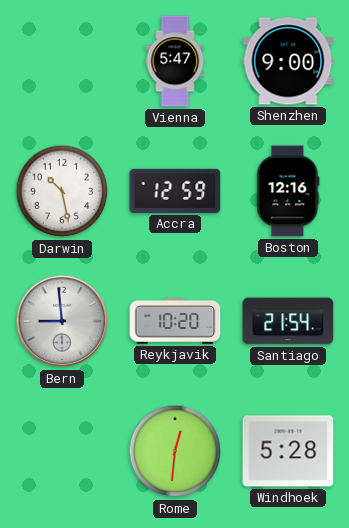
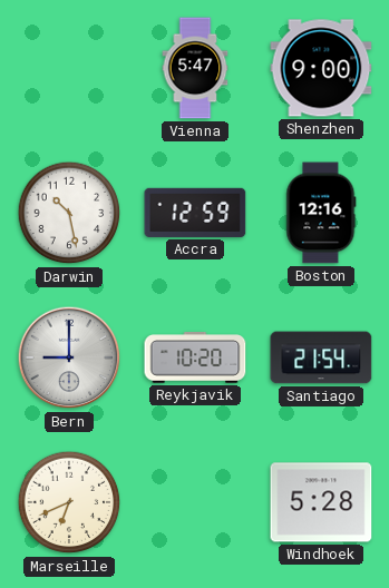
Bern: 8:59 -> 9:00
Marseille: none -> 6:41
Rome: 12:31 -> none
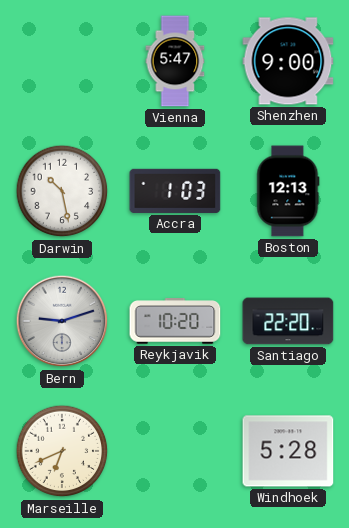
Accra: 12:59 -> 1:03
Boston: 12:16 -> 12:13
Bern: 9:00 -> 9:12
Santiago: 21:54 -> 22:20
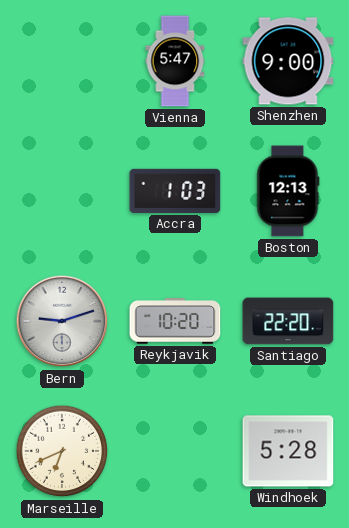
Darwin: 10:28 -> none
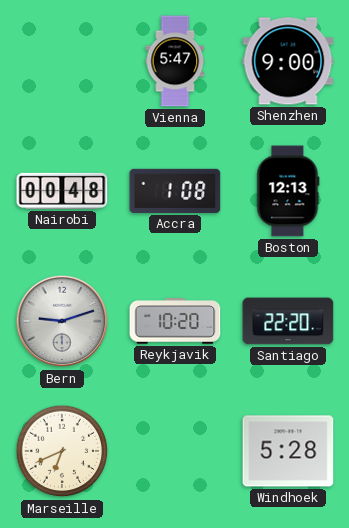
Nairobi: none -> 00:48
Accra: 1:03 -> 1:08
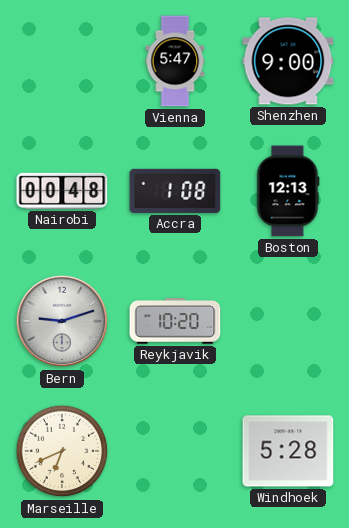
Santiago: 22:20 -> none
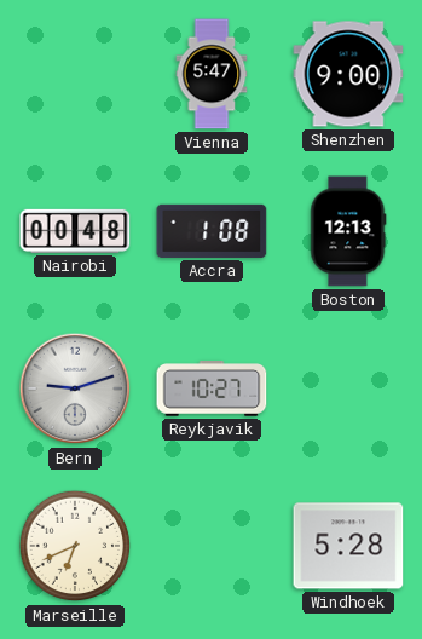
Reykjavik: 10:20 -> 10:27
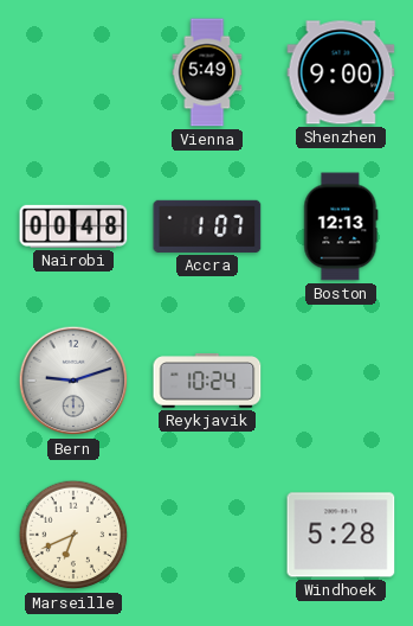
Vienna: 5:47 -> 5:49
Accra: 1:08 -> 1:07
Reykjavik: 10:27 -> 10:24
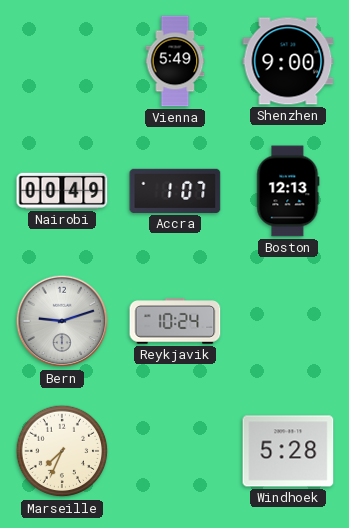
Nairobi: 00:48 -> 00:49
Marseille: 6:41 -> 7:34
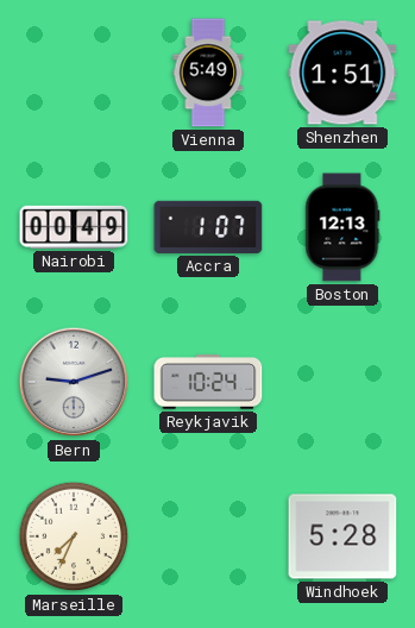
Shenzhen: 9:00 -> 1:51
